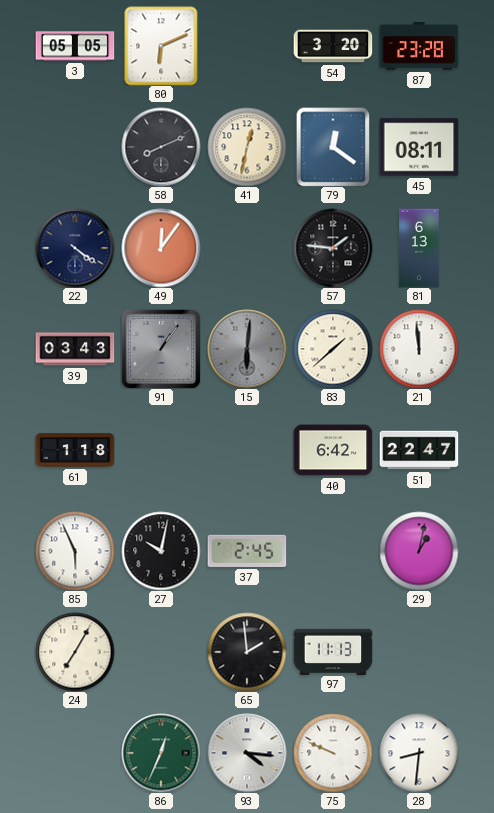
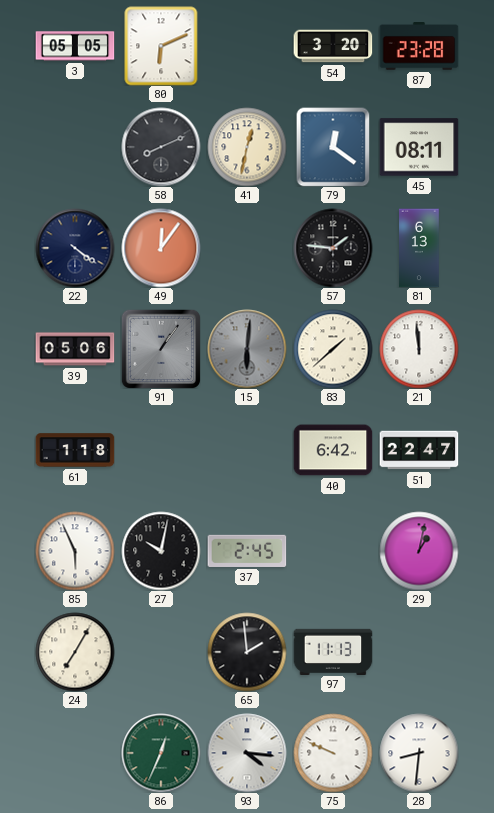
39: 03:43 -> 05:06
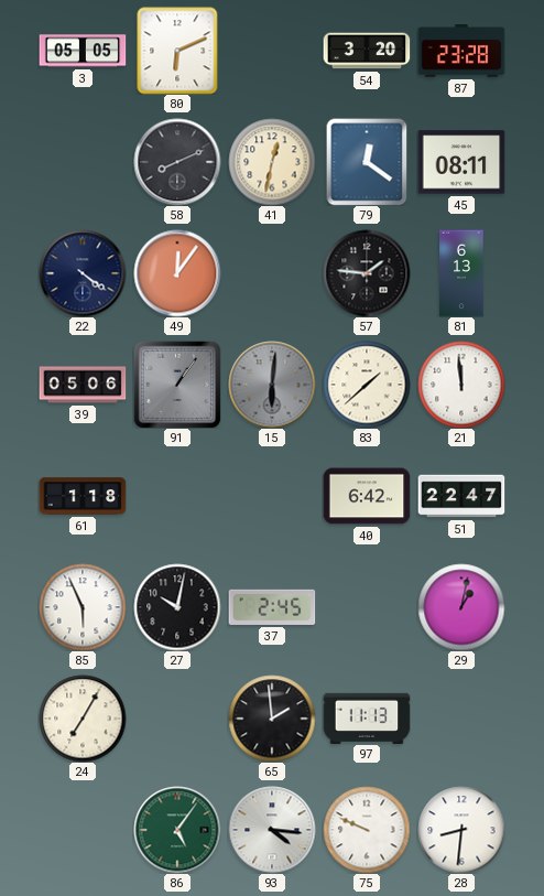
86: 12:34 -> 5:06
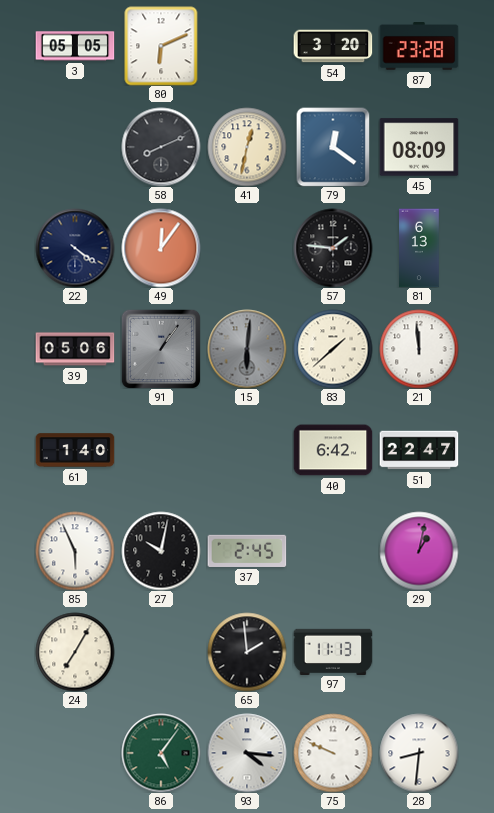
45: 08:11 -> 08:09
61: 1:18 -> 1:40
